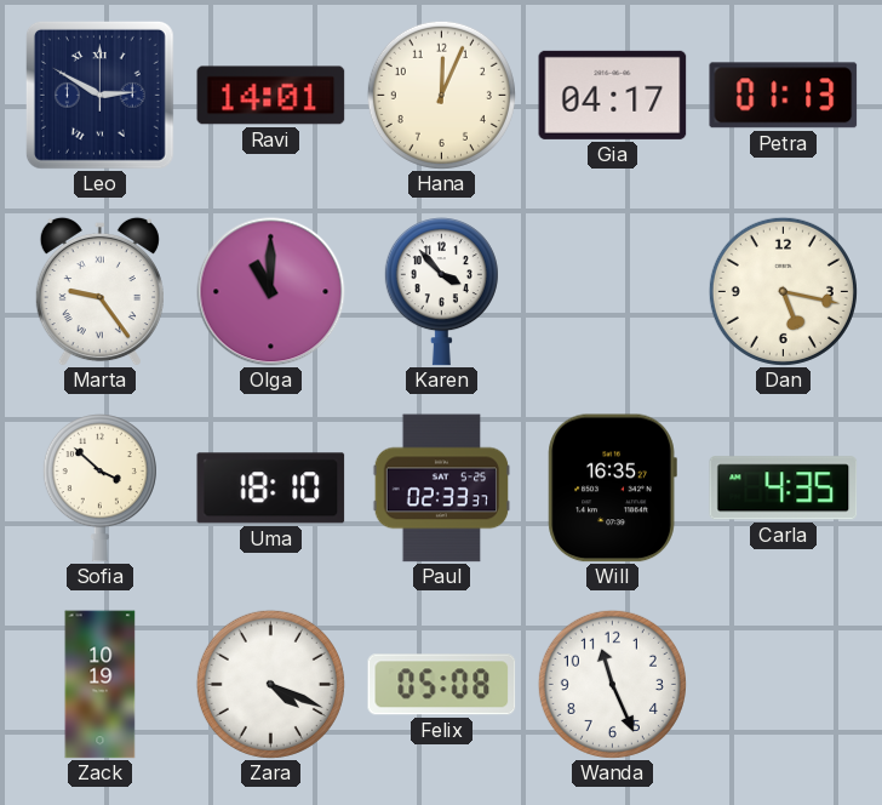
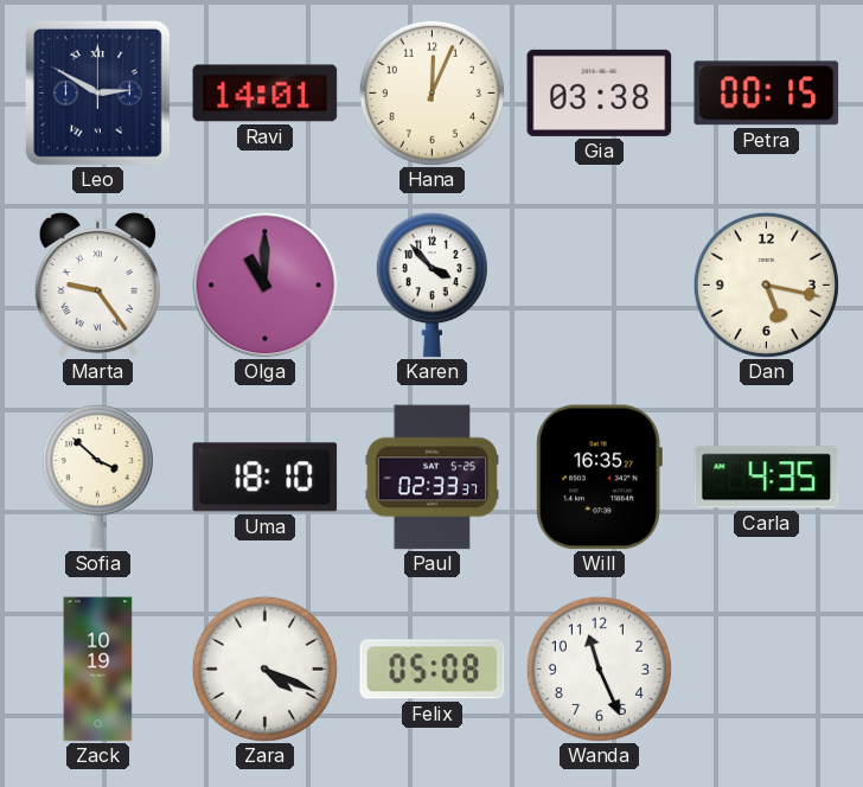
Gia: 04:17 -> 03:38
Petra: 01:13 -> 00:15
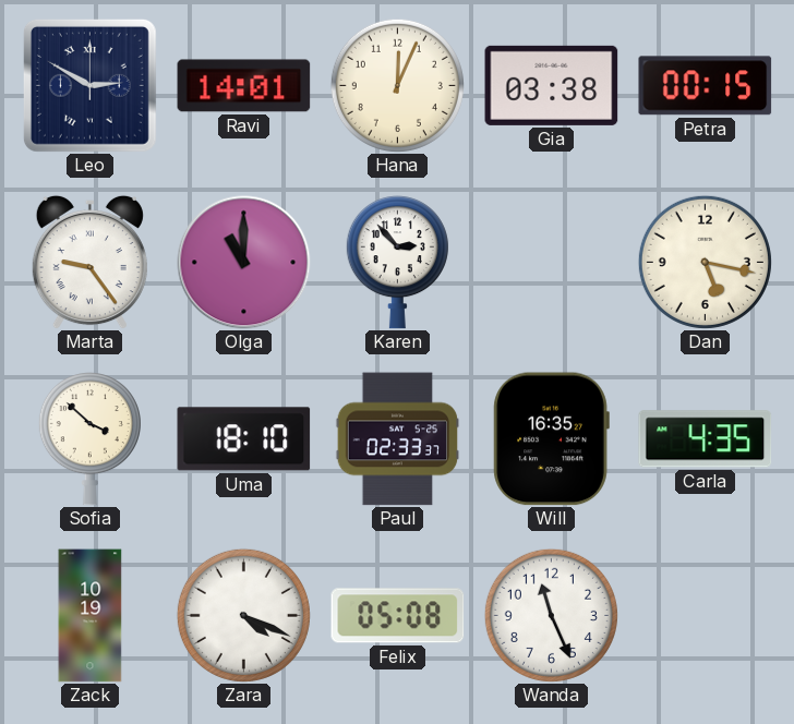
Karen: 3:53 -> 2:53
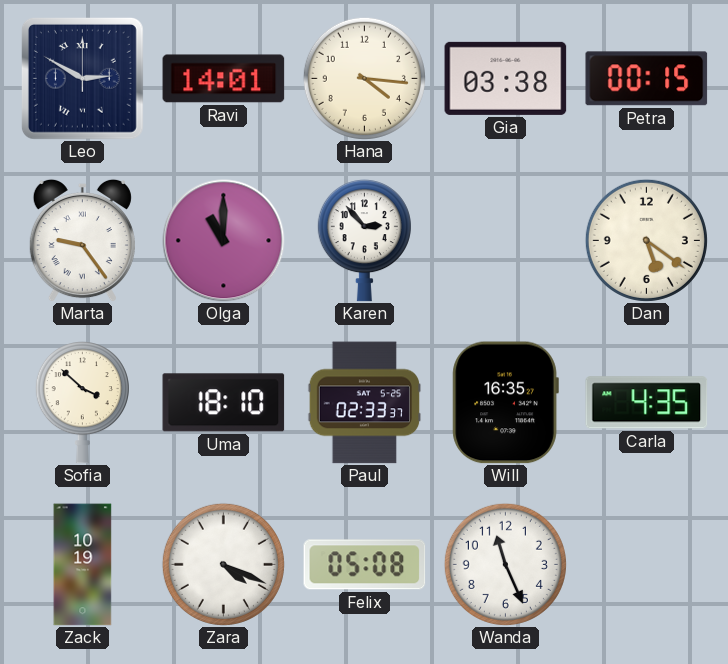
Hana: 12:04 -> 4:16
Dan: 5:17 -> 5:21
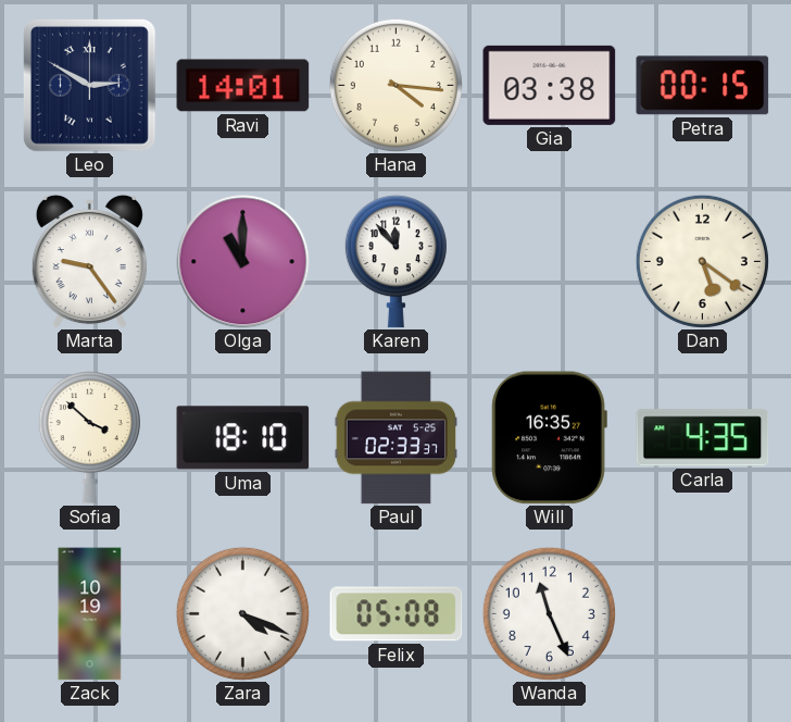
Karen: 2:53 -> 11:53
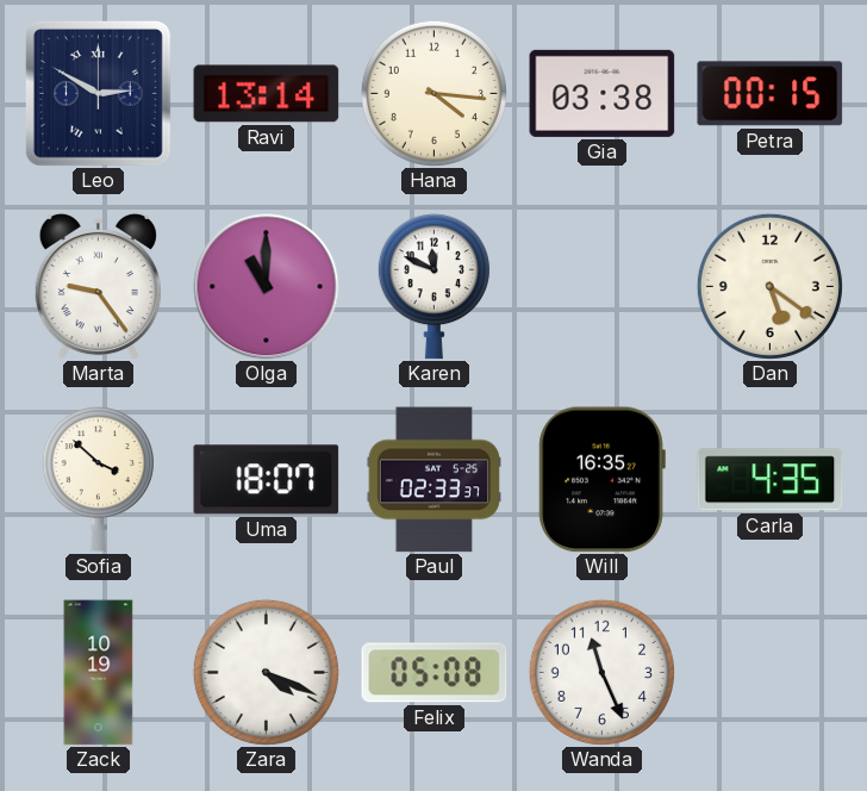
Ravi: 14:01 -> 13:14
Karen: 11:53 -> 11:49
Uma: 18:10 -> 18:07
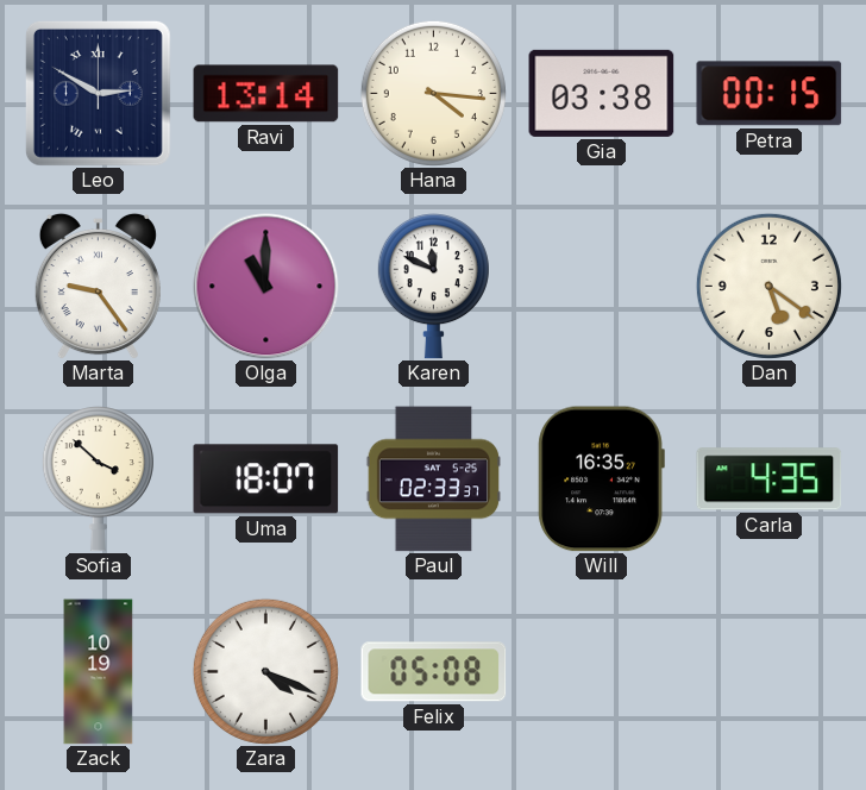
Wanda: 11:26 -> none
